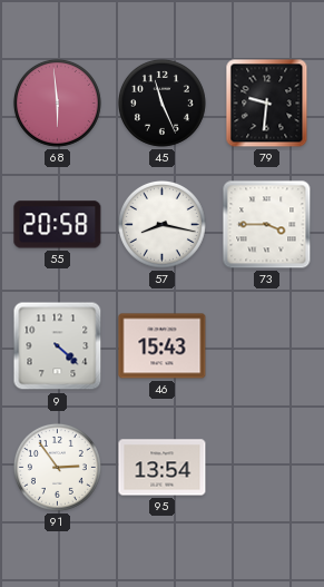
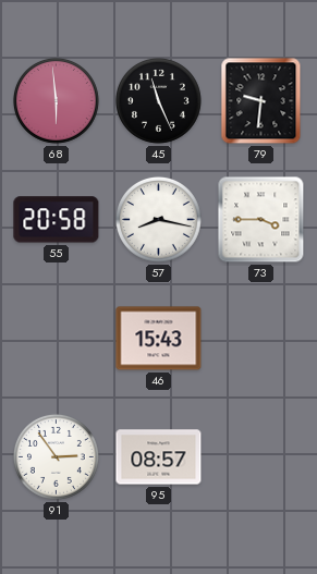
9: 4:22 -> none
95: 13:54 -> 08:57
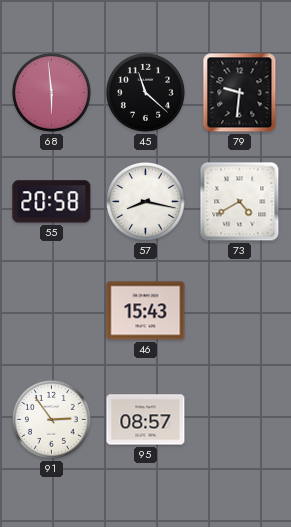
45: 11:26 -> 11:22
73: 3:45 -> 4:40
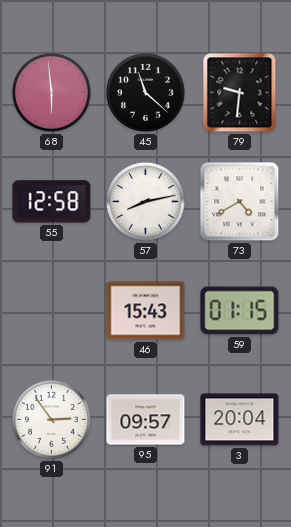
55: 20:58 -> 12:58
57: 8:17 -> 8:13
59: none -> 01:15
95: 08:57 -> 09:57
3: none -> 20:04
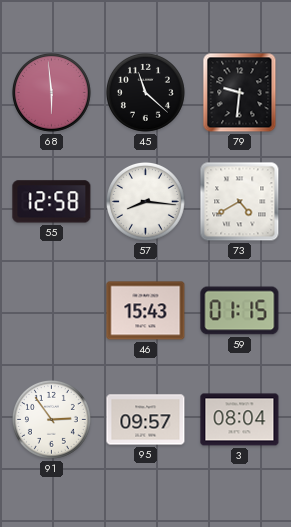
57: 8:13 -> 8:16
3: 20:04 -> 08:04
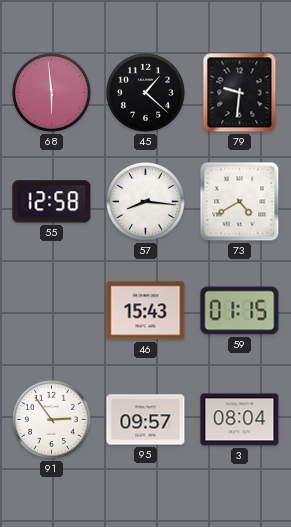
45: 11:22 -> 1:22
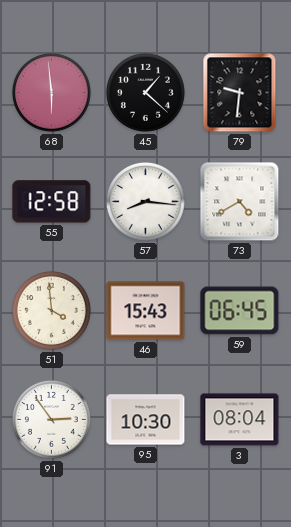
51: none -> 3:59
59: 01:15 -> 06:45
95: 09:57 -> 10:30
